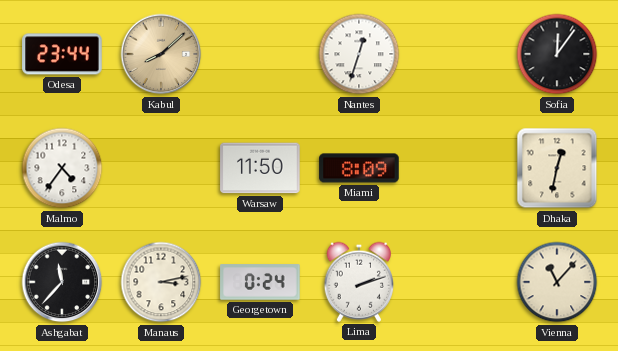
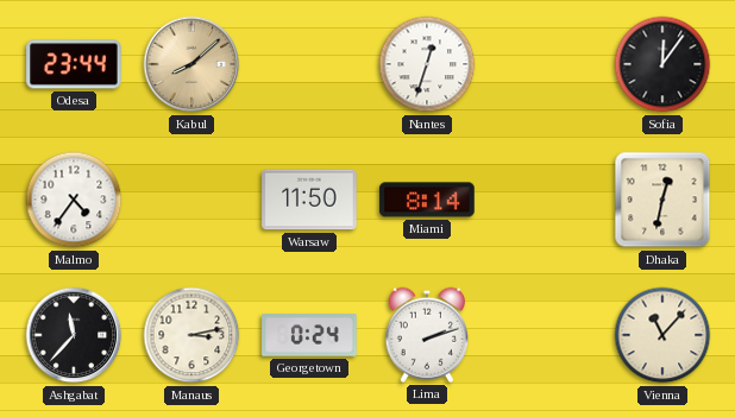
Miami: 8:09 -> 8:14
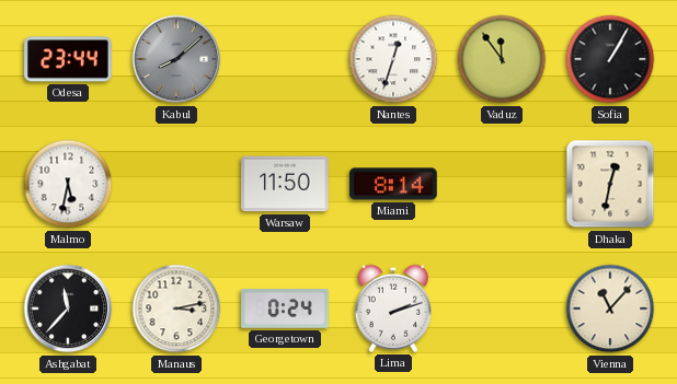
Kabul dial: champagne -> grey
Vaduz: none -> 11:54
Sofia: 12:06 -> 1:05
Malmo: 4:36 -> 5:32
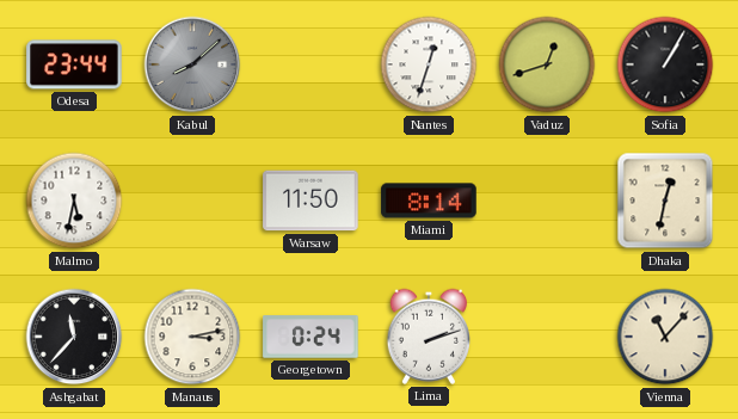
Vaduz: 11:54 -> 12:42
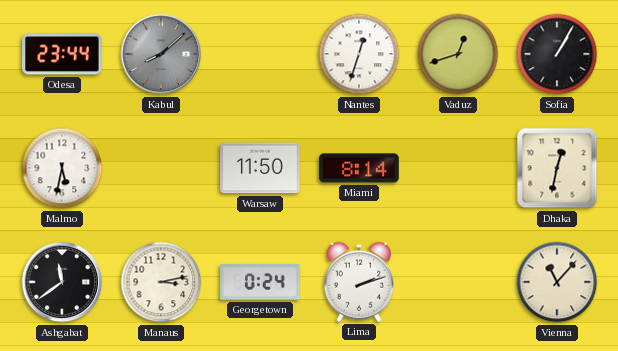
Ashgabat: 11:37 -> 11:39
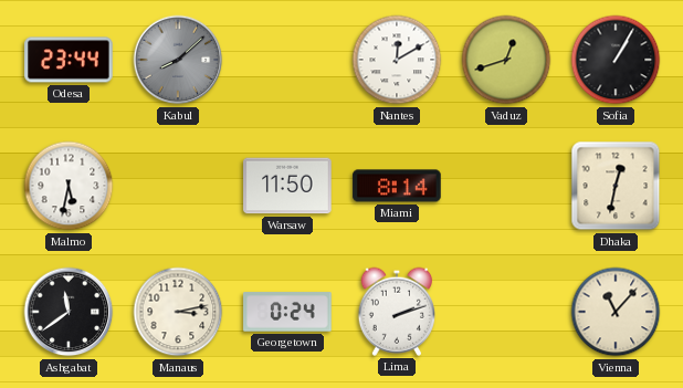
Nantes: 12:33 -> 12:10
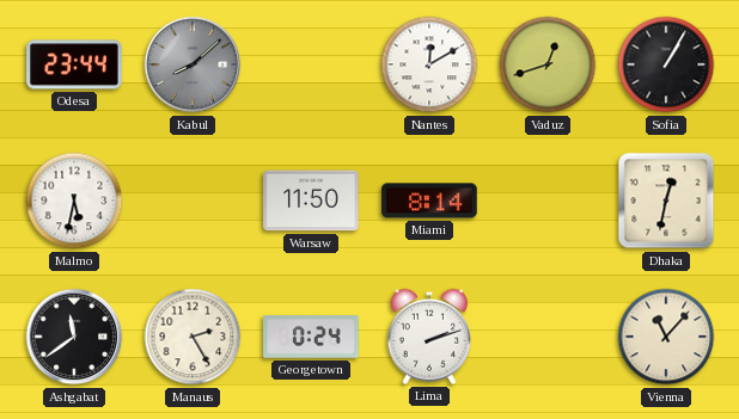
Manaus: 3:13 -> 2:25
